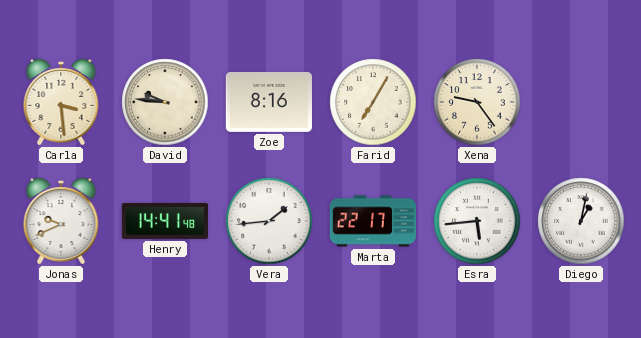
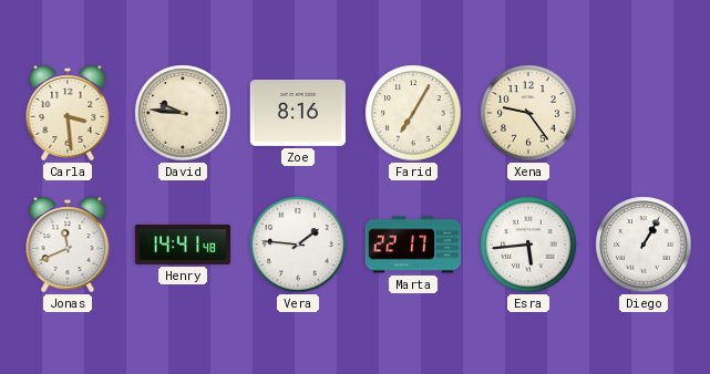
Jonas: 9:41 -> 11:41
Vera: 1:44 -> 1:46
Diego: 1:02 -> 1:05
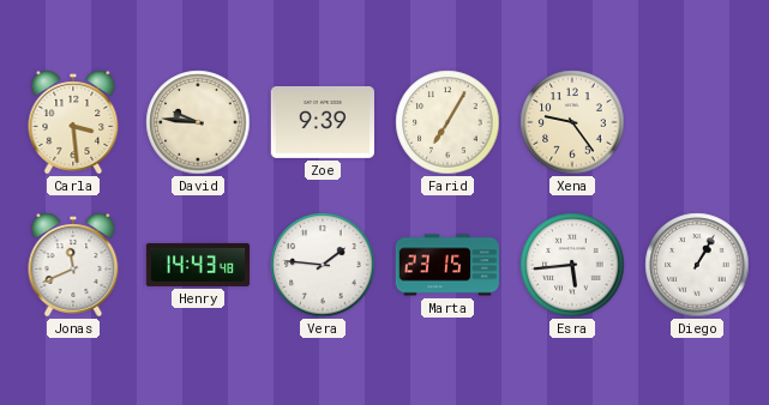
Zoe: 8:16 -> 9:39
Henry: 14:41 -> 14:43
Marta: 22:17 -> 23:15
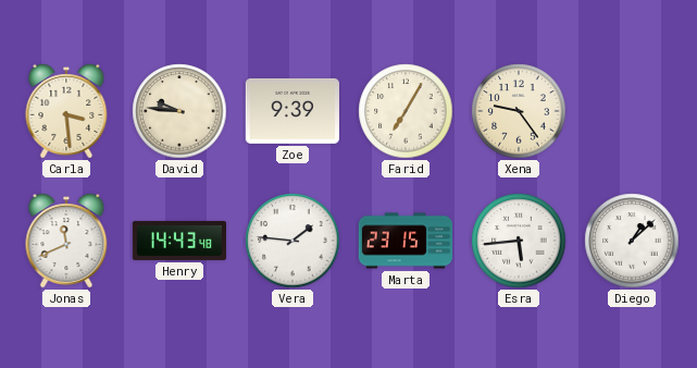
Diego: 1:05 -> 1:08
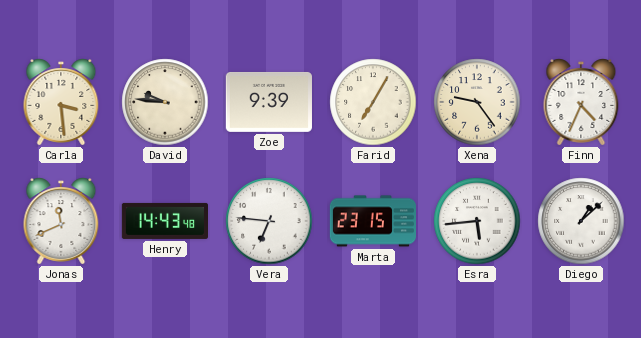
Finn: none -> 4:34
Vera: 1:46 -> 6:46
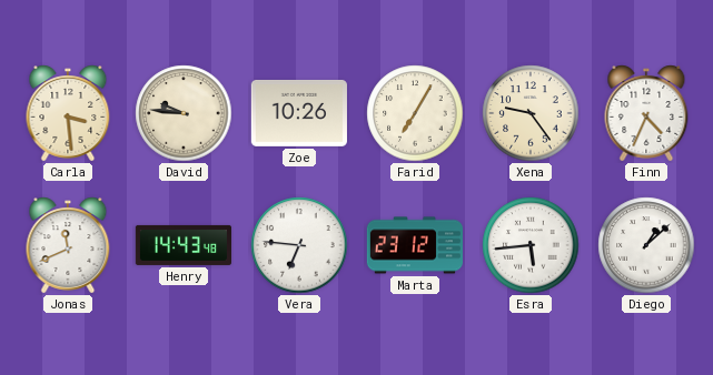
Zoe: 9:39 -> 10:26
Marta: 23:15 -> 23:12
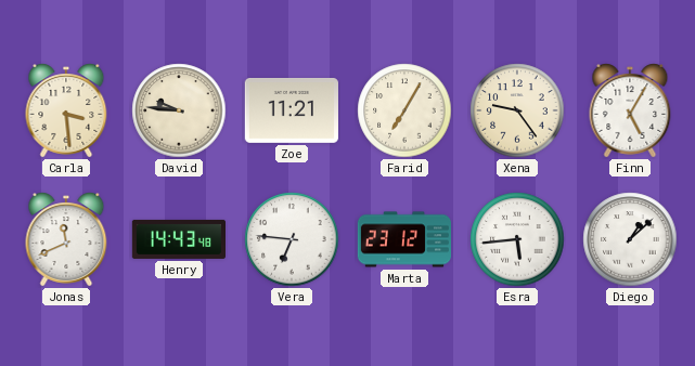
Zoe: 10:26 -> 11:21
Finn: 4:34 -> 5:05
